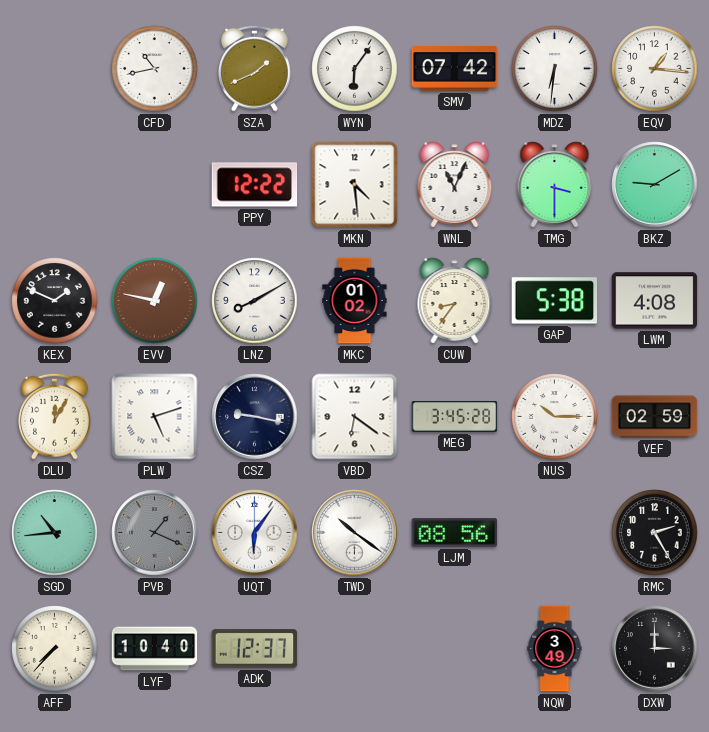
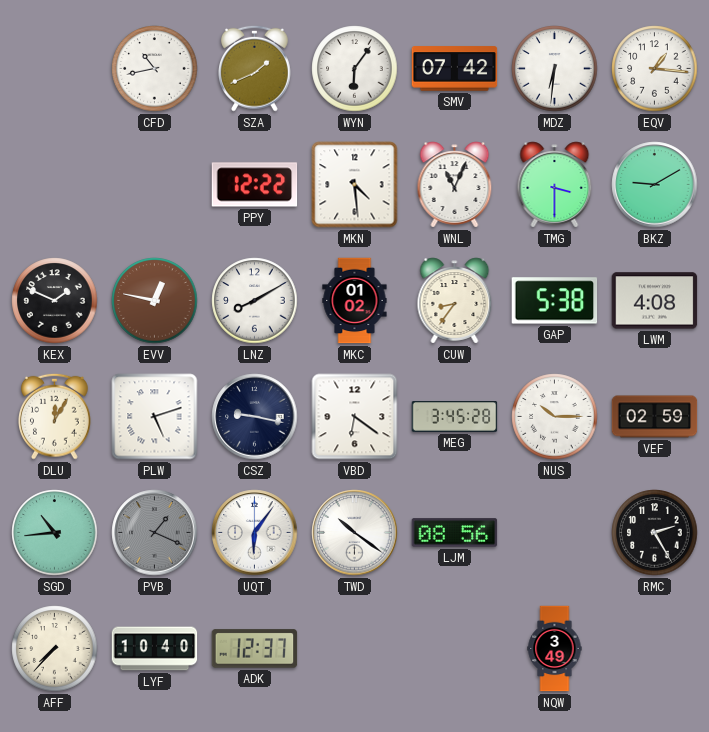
DXW: 3:00 -> none
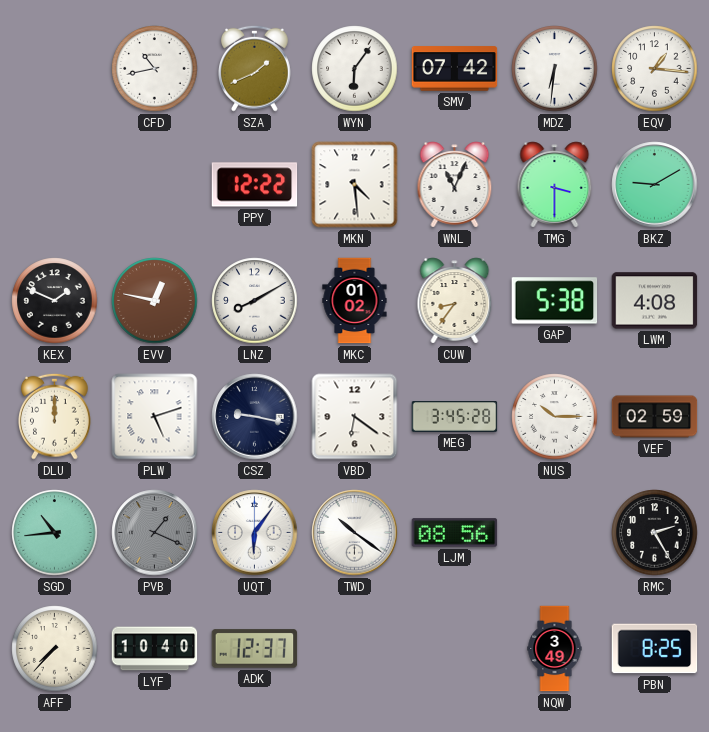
DLU: 12:05 -> 12:00
PBN: none -> 8:25
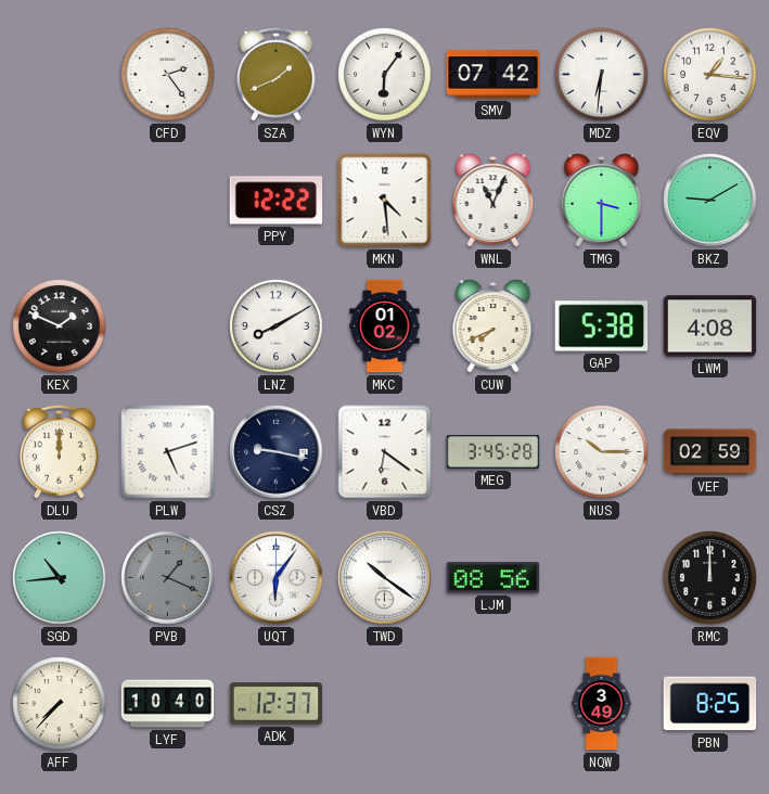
CFD: 10:43 -> 2:24
EVV: 12:47 -> none
CUW: 8:36 -> 7:41
RMC: 2:25 -> 12:00
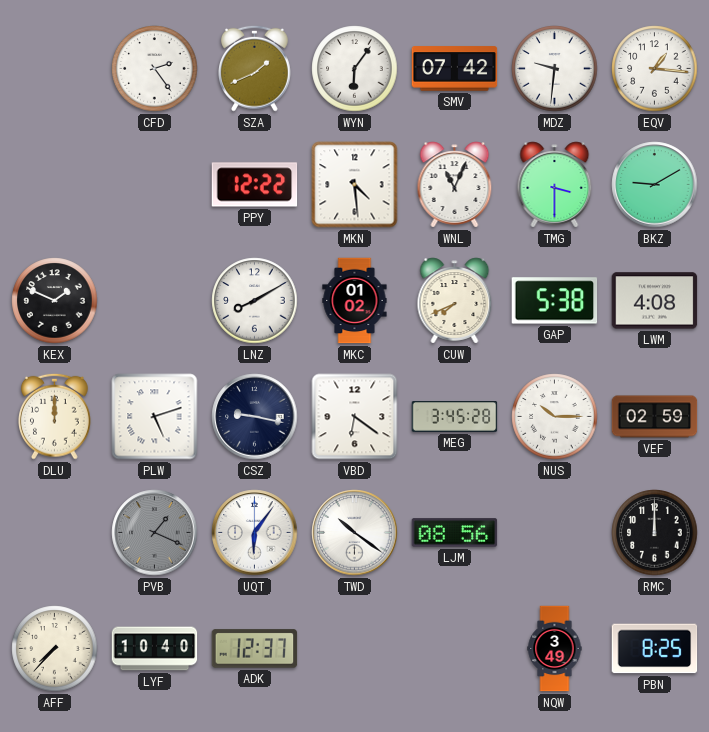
MDZ: 6:31 -> 9:31
SGD: 10:44 -> none
